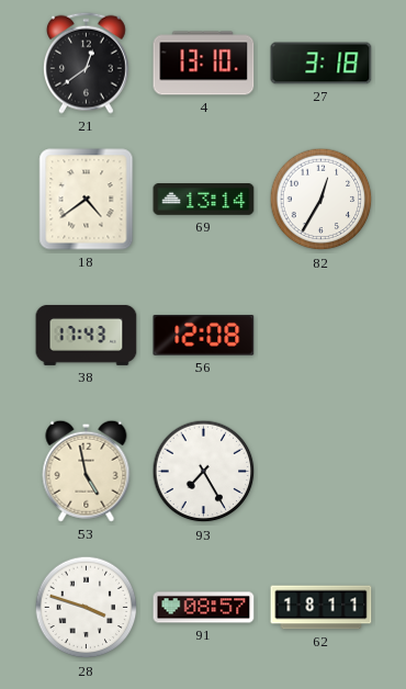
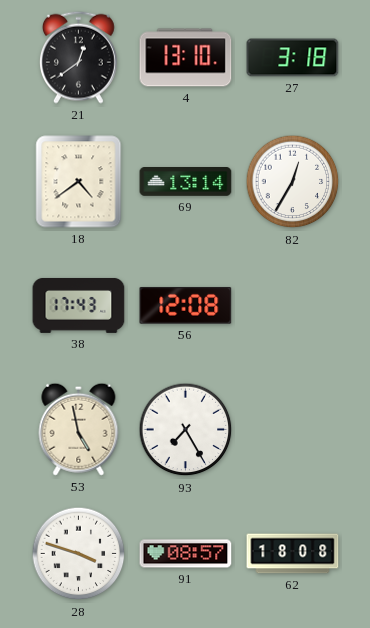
62: 18:11 -> 18:08
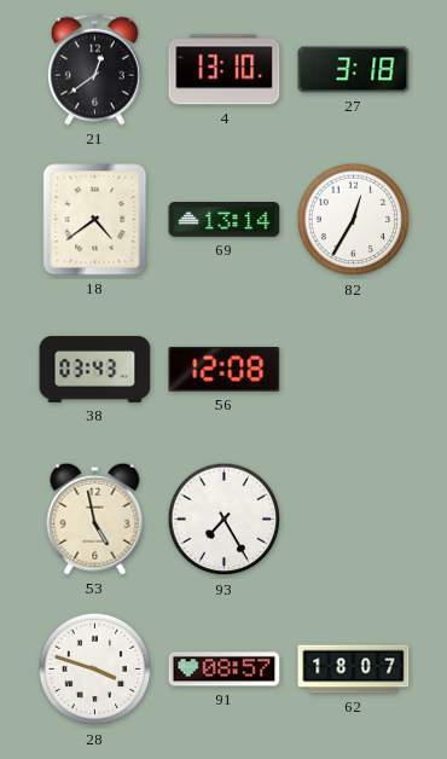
38: 17:43 -> 03:43
62: 18:08 -> 18:07
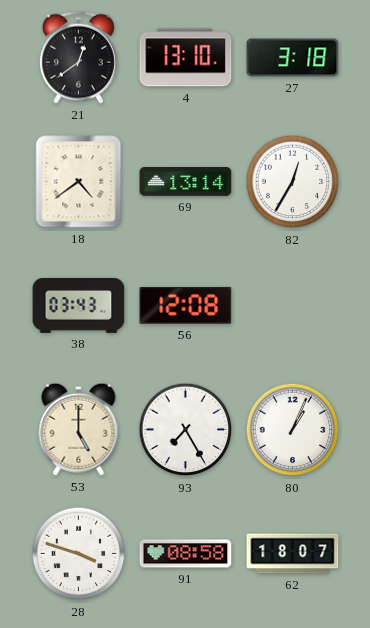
53: 4:58 -> 5:00
80: none -> 1:04
91: 08:57 -> 08:58
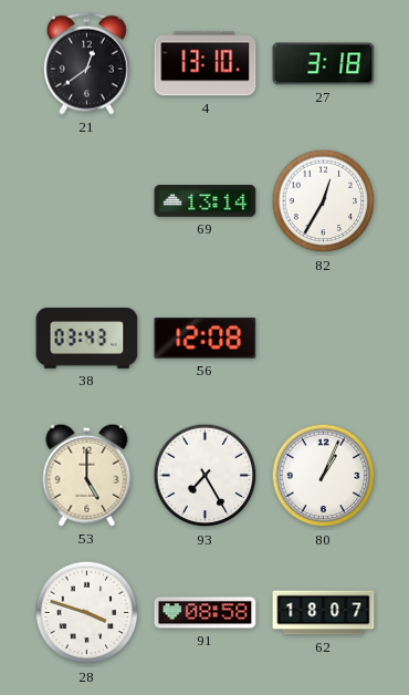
18: 4:39 -> none
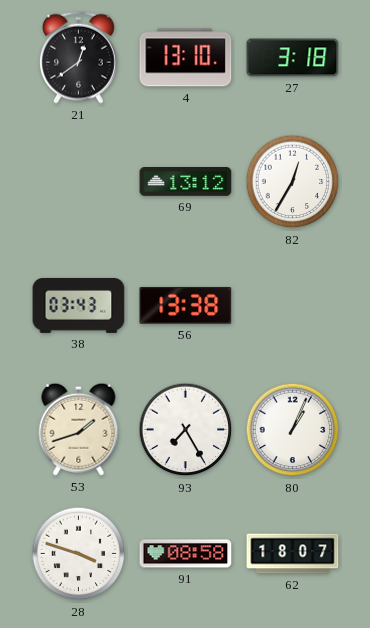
69: 13:14 -> 13:12
56: 12:08 -> 13:38
53: 5:00 -> 1:42
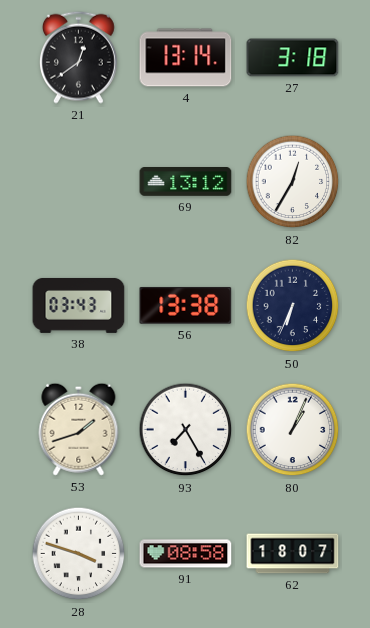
4: 13:10 -> 13:14
50: none -> 6:34
